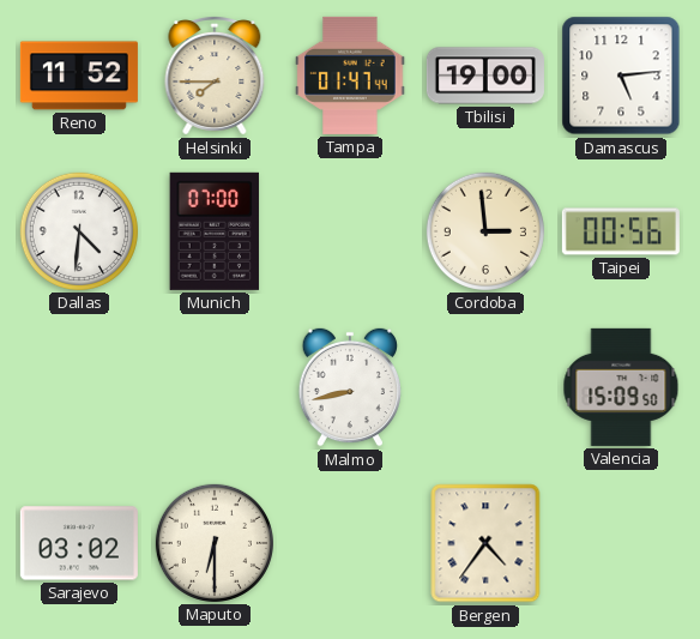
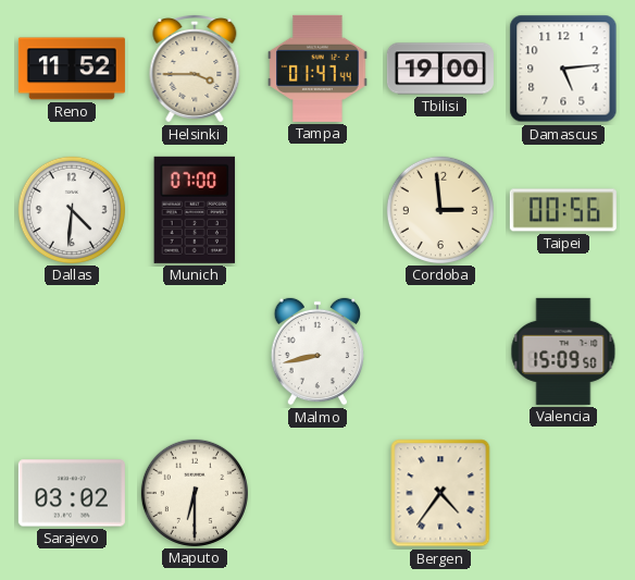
Helsinki: 7:45 -> 3:45
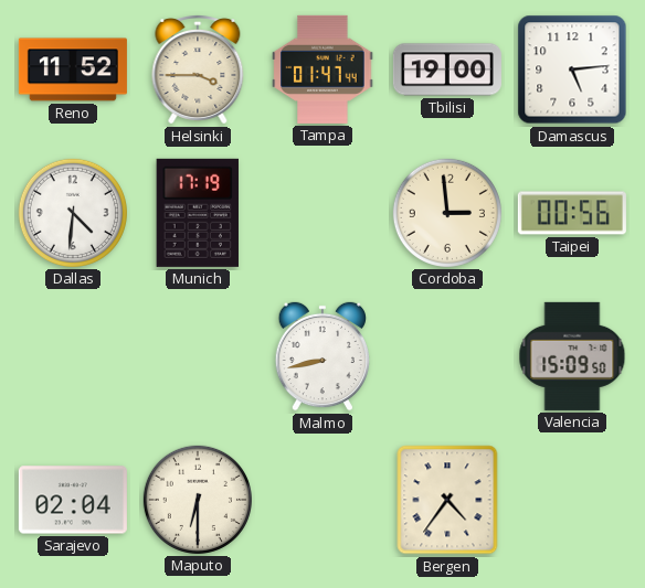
Munich: 07:00 -> 17:19
Sarajevo: 03:02 -> 02:04
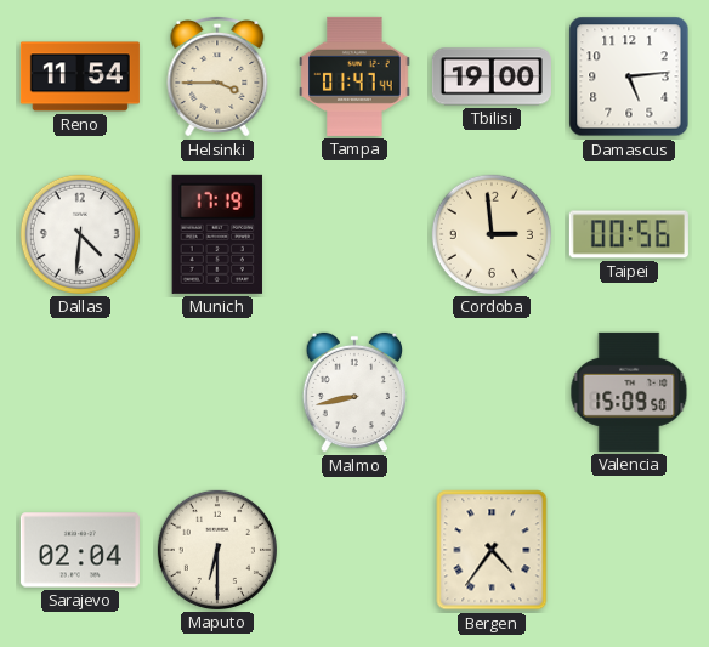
Reno: 11:52 -> 11:54
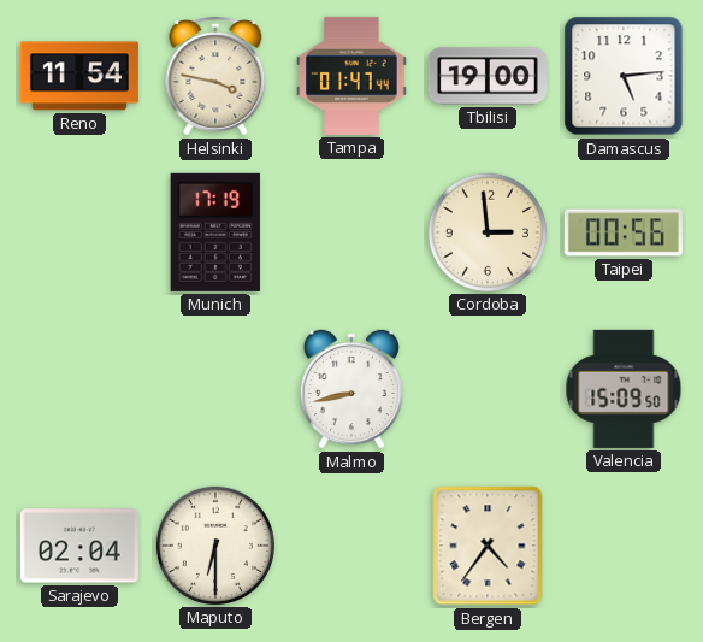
Helsinki: 3:45 -> 3:47
Dallas: 4:31 -> none
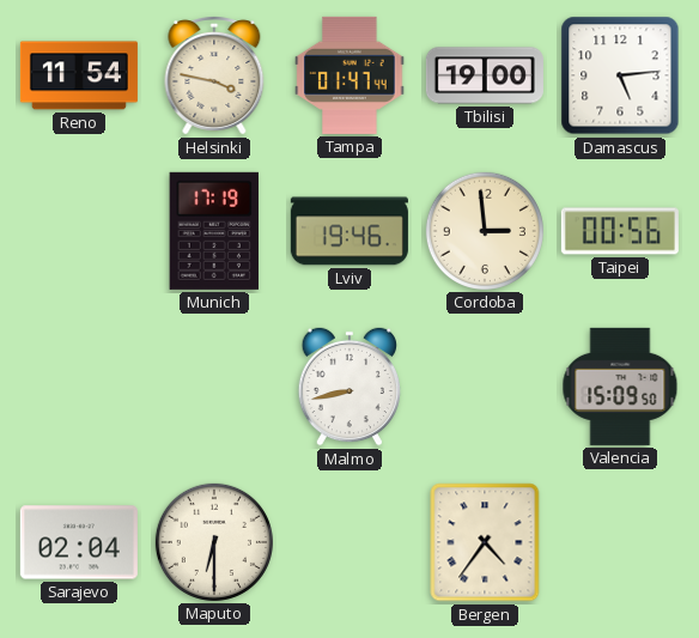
Lviv: none -> 19:46
